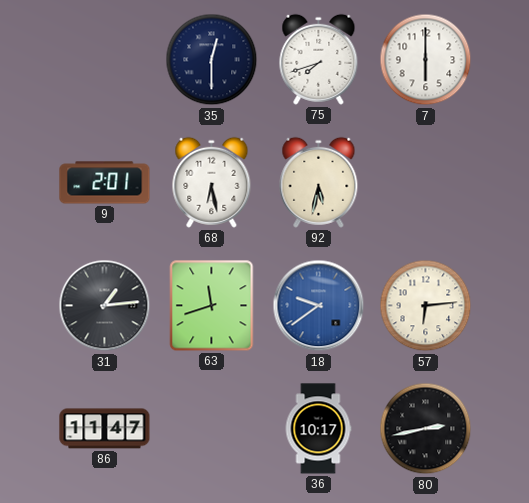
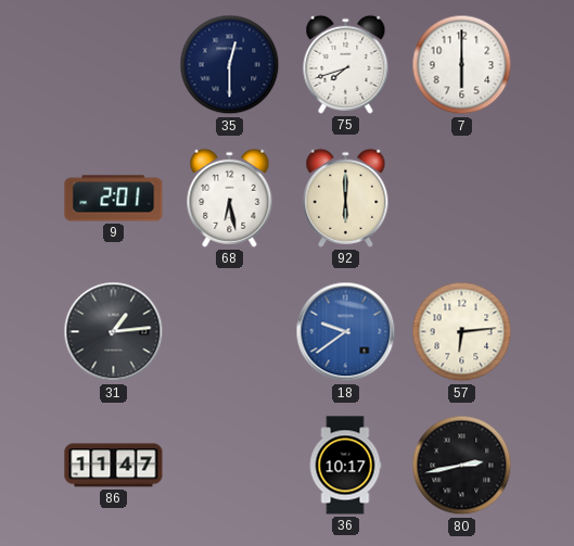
92: 5:32 -> 6:00
63: 11:42 -> none
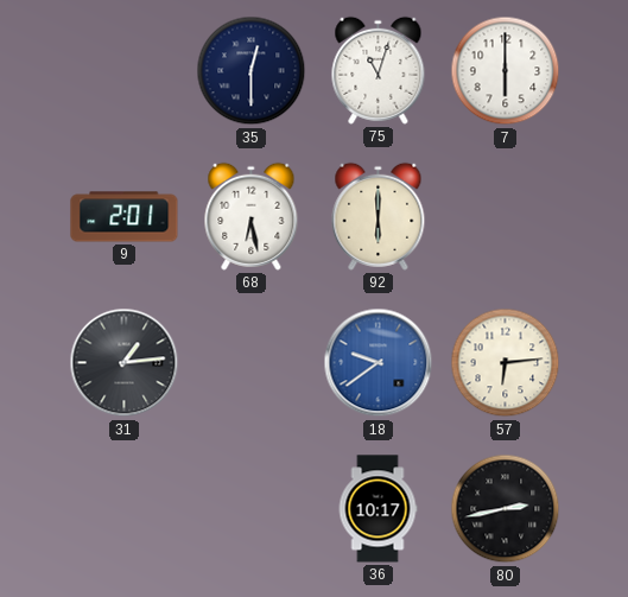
75: 7:42 -> 11:03
86: 11:47 -> none
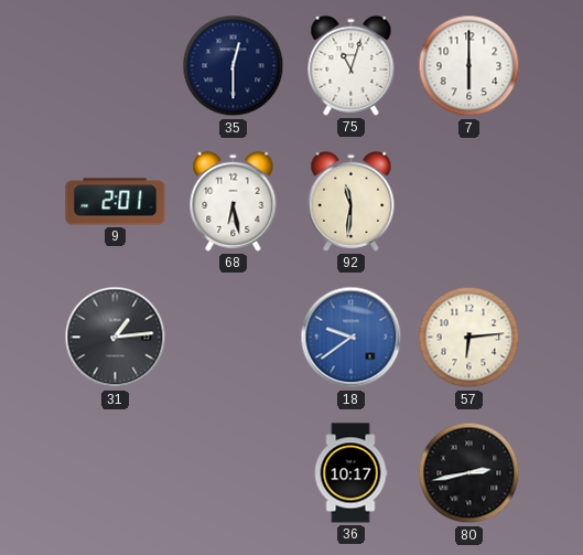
92: 6:00 -> 11:31
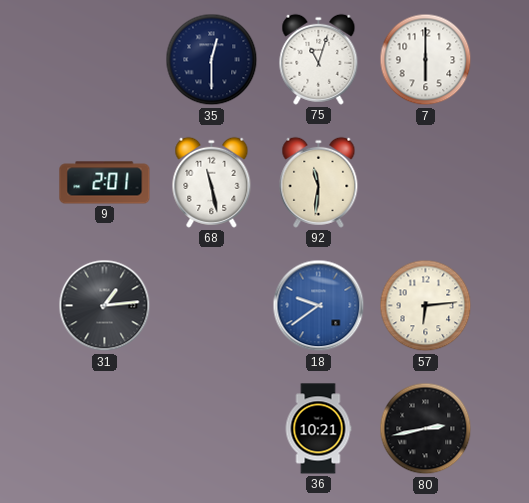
68: 6:28 -> 11:28
36: 10:17 -> 10:21
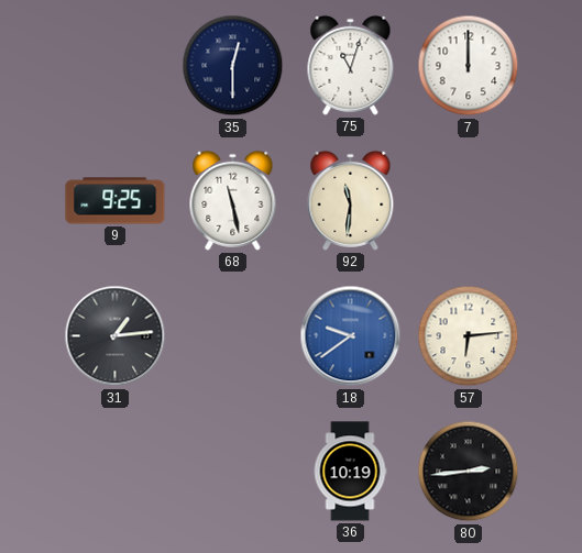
7: 6:00 -> 12:00
9: 2:01 -> 9:25
36: 10:21 -> 10:19
80: 2:43 -> 2:44
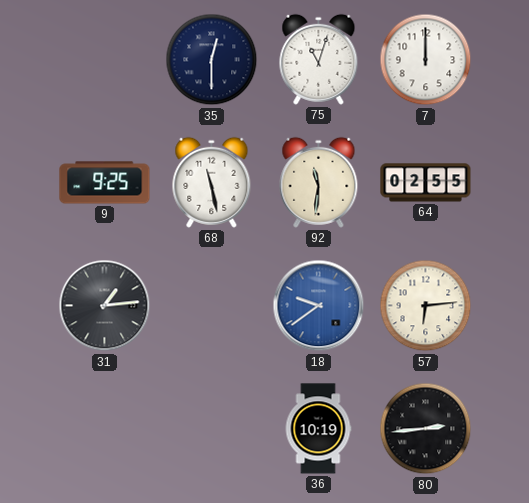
64: none -> 02:55
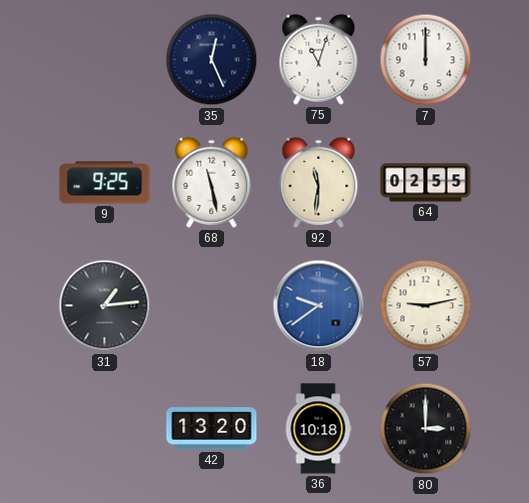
35: 12:30 -> 12:26
57: 6:14 -> 9:13
42: none -> 13:20
36: 10:19 -> 10:18
80: 2:44 -> 3:00
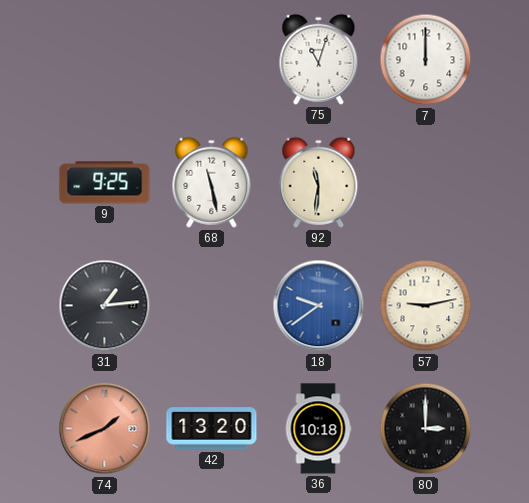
35: 12:26 -> none
64: 02:55 -> none
74: none -> 1:41
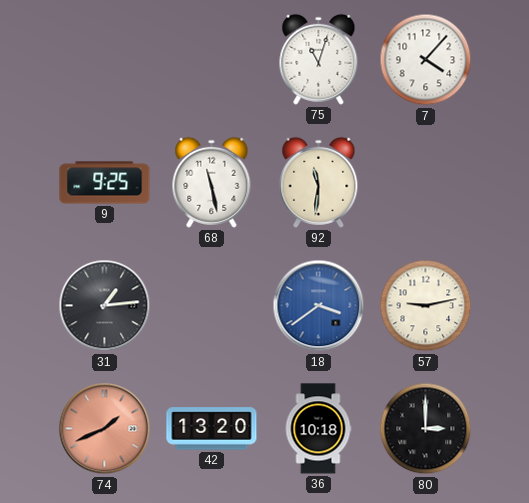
7: 12:00 -> 4:07
18: 9:39 -> 3:39
